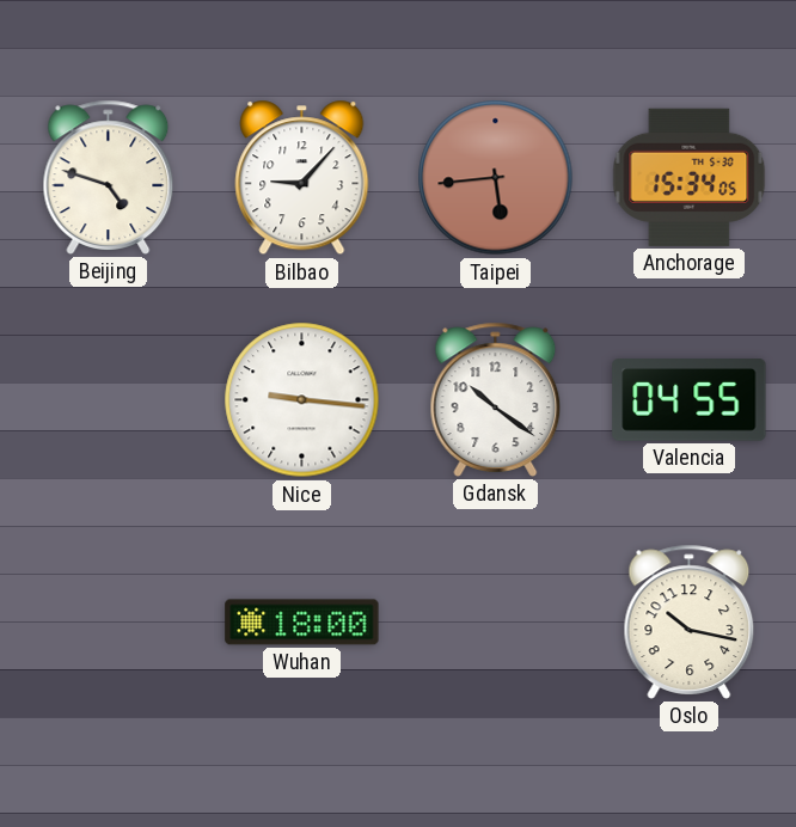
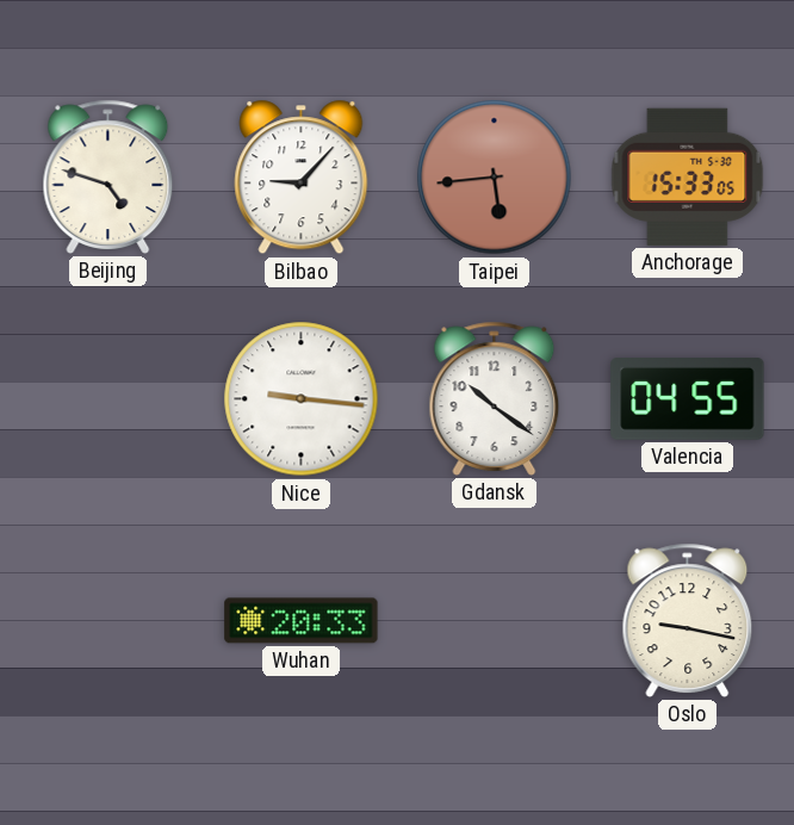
Anchorage: 15:34 -> 15:33
Wuhan: 18:00 -> 20:33
Oslo: 10:17 -> 9:17
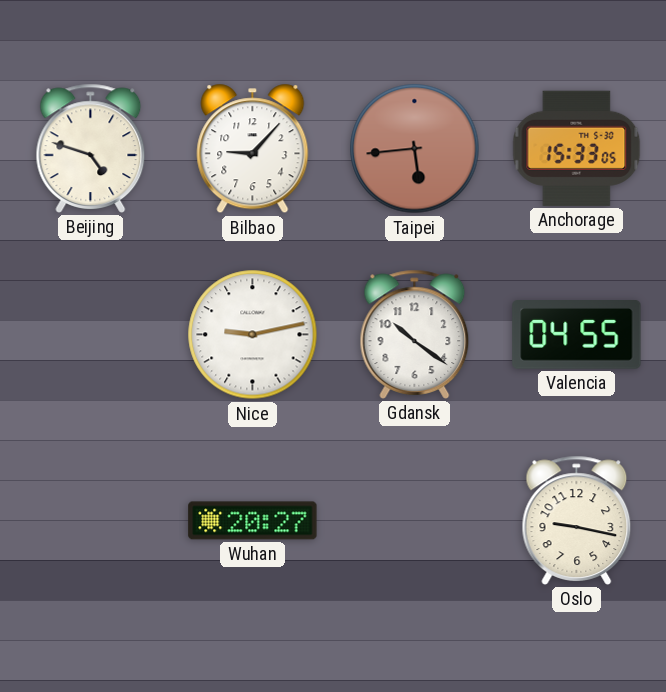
Nice: 9:16 -> 9:13
Wuhan: 20:33 -> 20:27
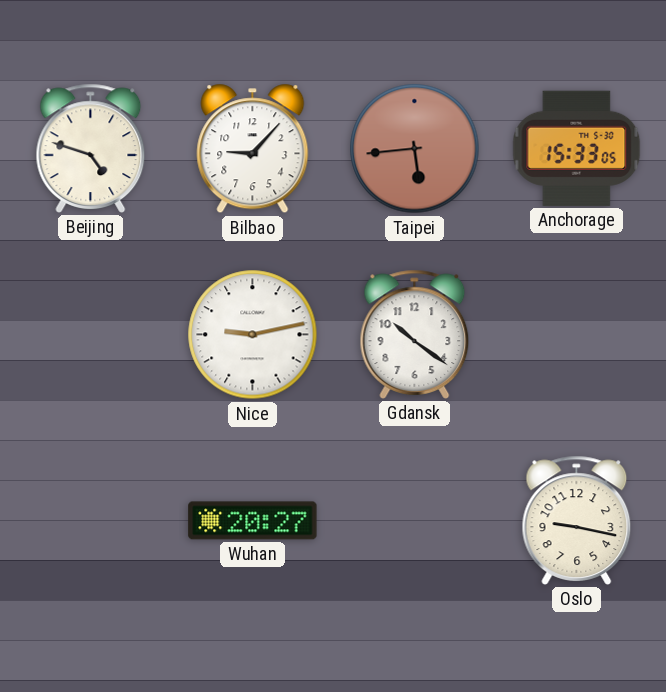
Valencia: 04:55 -> none
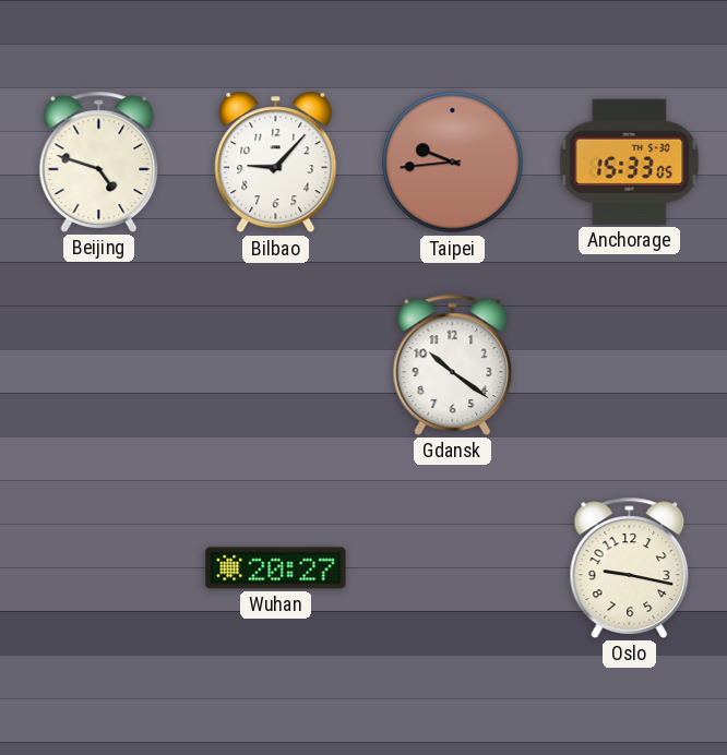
Taipei: 5:44 -> 9:44
Nice: 9:13 -> none
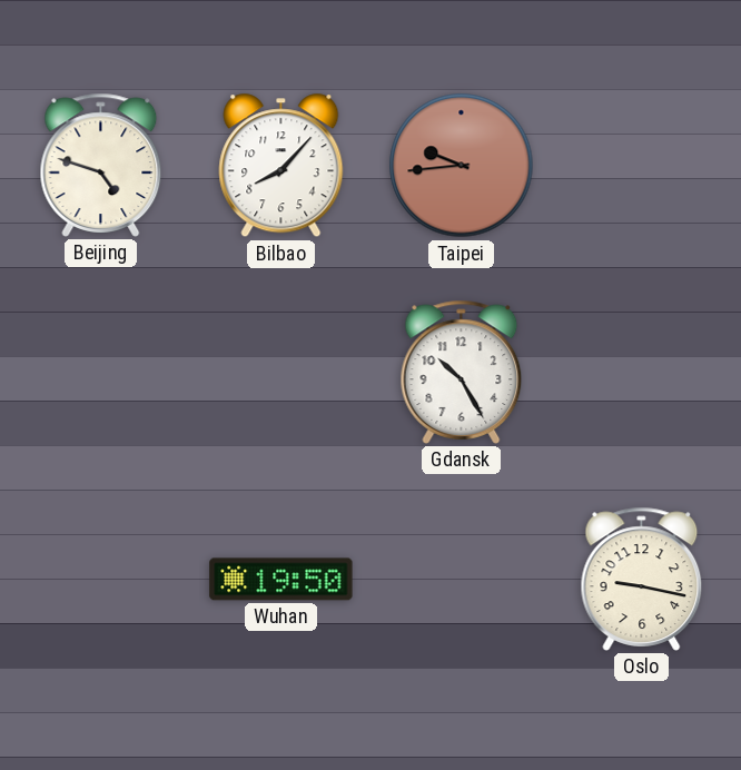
Bilbao: 9:07 -> 8:07
Anchorage: 15:33 -> none
Gdansk: 10:21 -> 10:25
Wuhan: 20:27 -> 19:50
